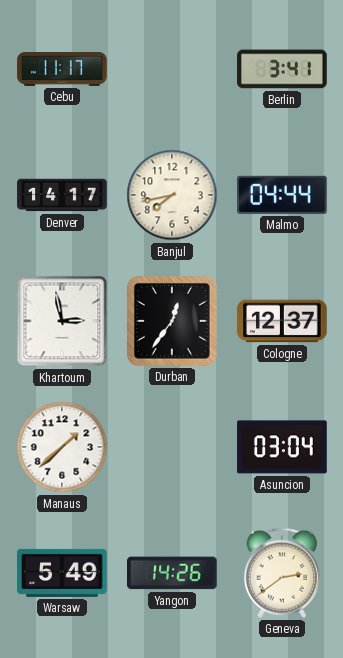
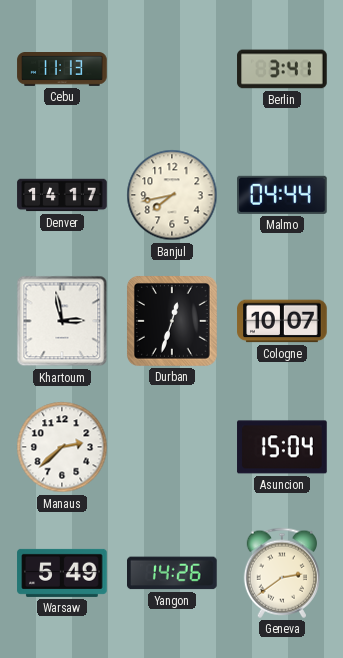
Cebu: 11:17 -> 11:13
Durban: 12:36 -> 12:33
Cologne: 12:37 -> 10:07
Manaus: 1:38 -> 2:38
Asuncion: 03:04 -> 15:04
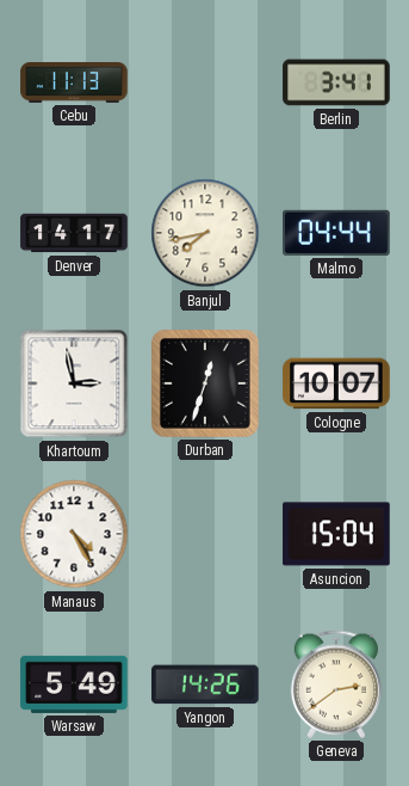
Manaus: 2:38 -> 4:25
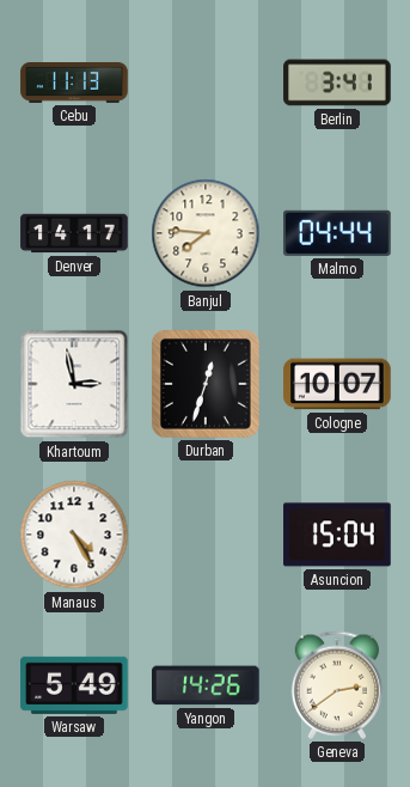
Banjul: 7:43 -> 7:46
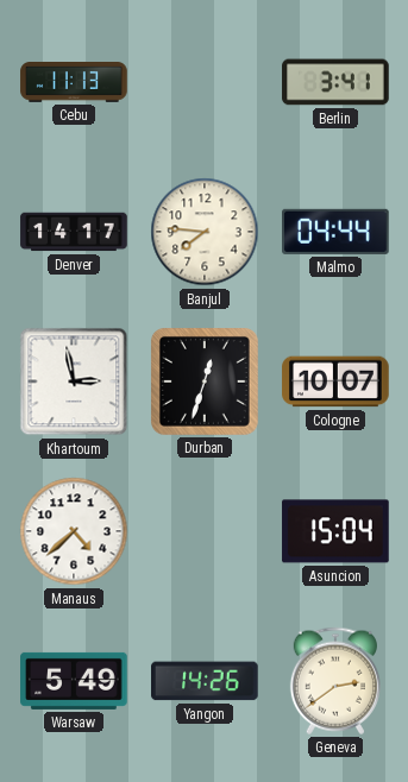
Manaus: 4:25 -> 4:38
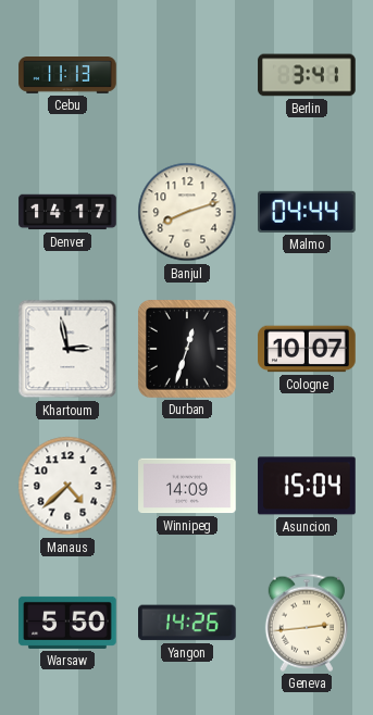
Banjul: 7:46 -> 8:12
Winnipeg: none -> 14:09
Warsaw: 5:49 -> 5:50
Geneva: 2:39 -> 2:44
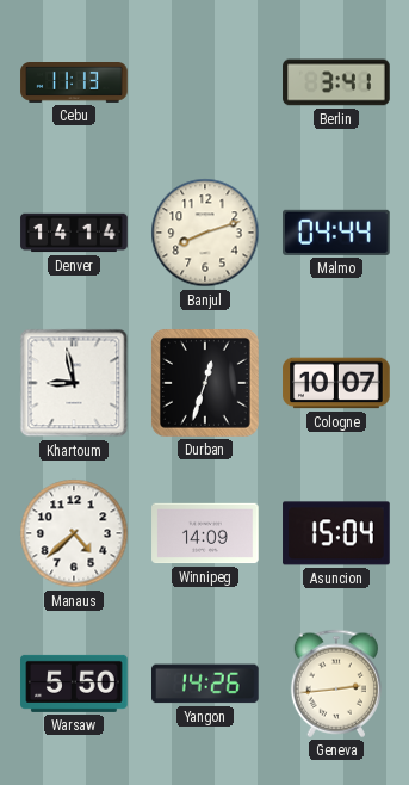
Denver: 14:17 -> 14:14
Khartoum: 2:58 -> 8:58
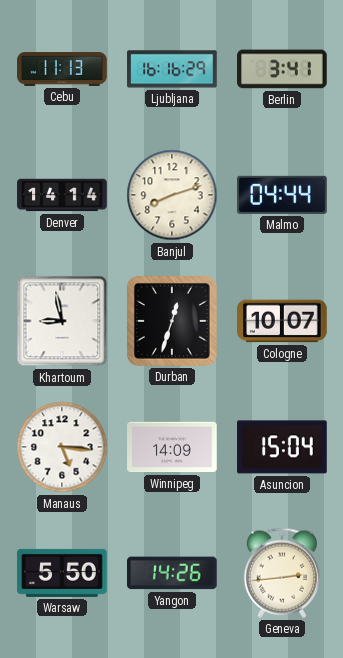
Ljubljana: none -> 16:16
Manaus: 4:38 -> 5:16
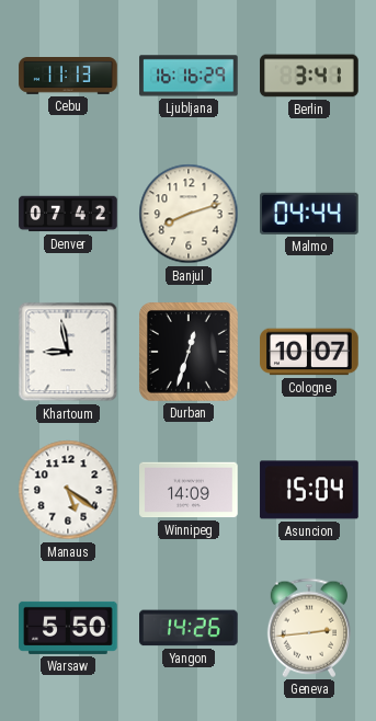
Denver: 14:14 -> 07:42
Manaus: 5:16 -> 5:21
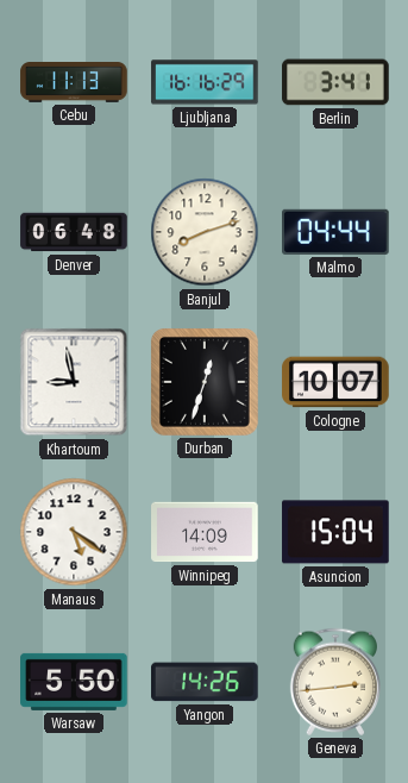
Denver: 07:42 -> 06:48
